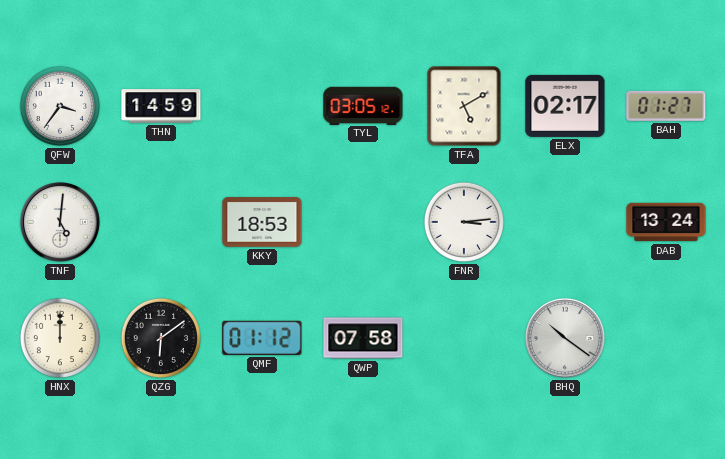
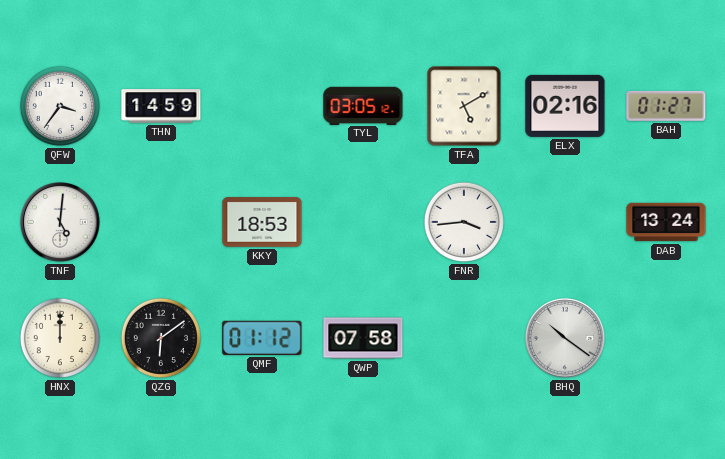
ELX: 02:17 -> 02:16
FNR: 3:14 -> 3:44
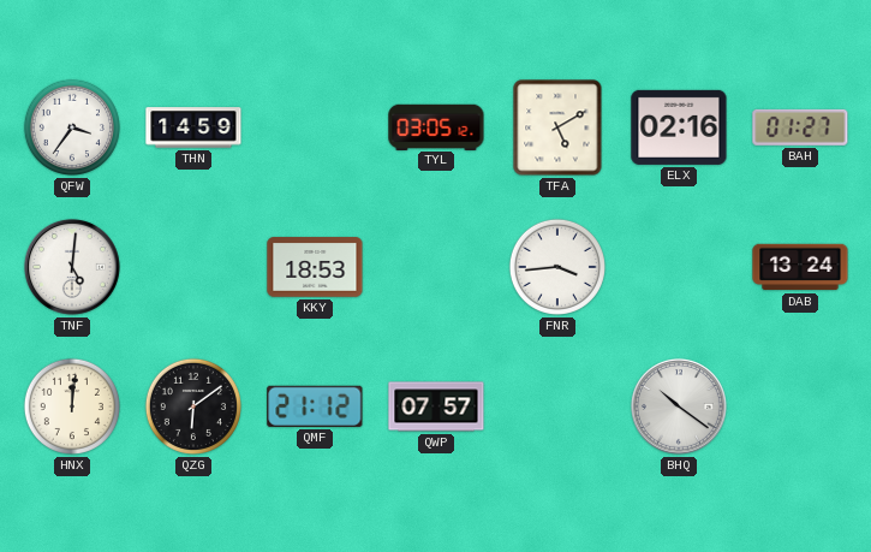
HNX: 12:00 -> 12:01
QMF: 01:12 -> 21:12
QWP: 07:58 -> 07:57
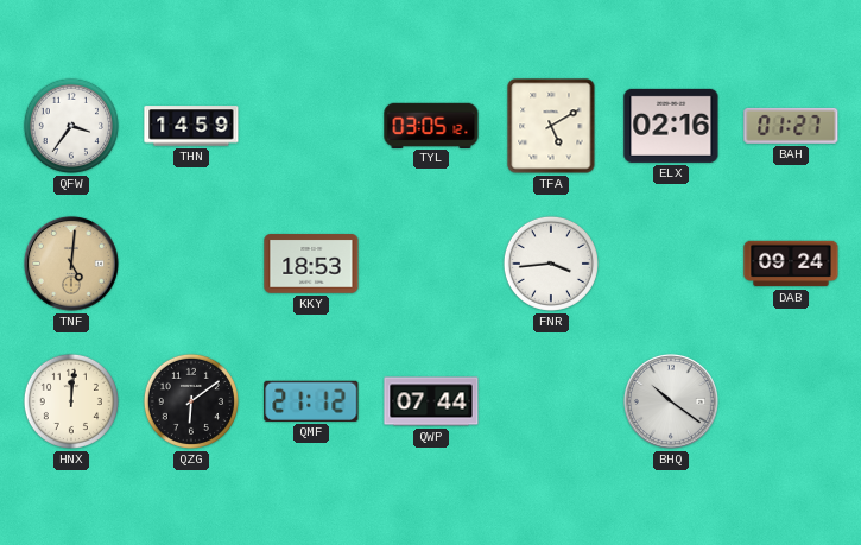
TNF dial: white -> champagne
DAB: 13:24 -> 09:24
QWP: 07:57 -> 07:44
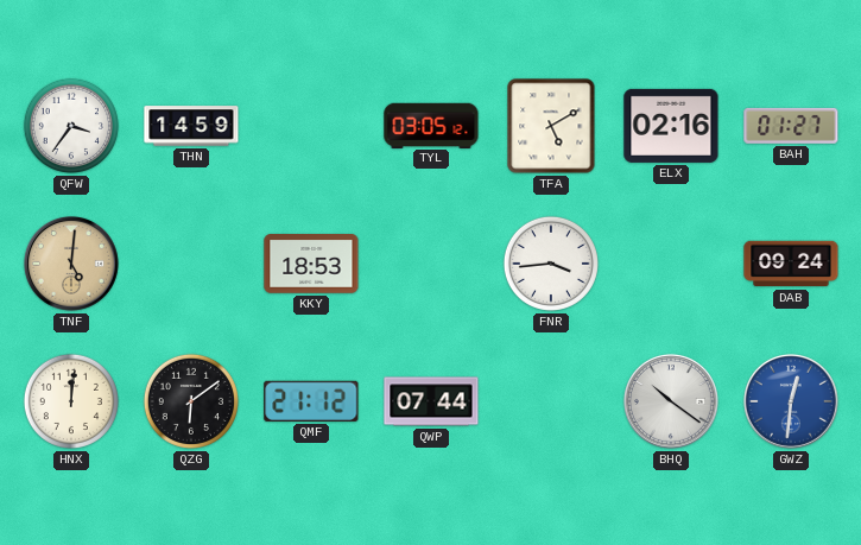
GWZ: none -> 12:31
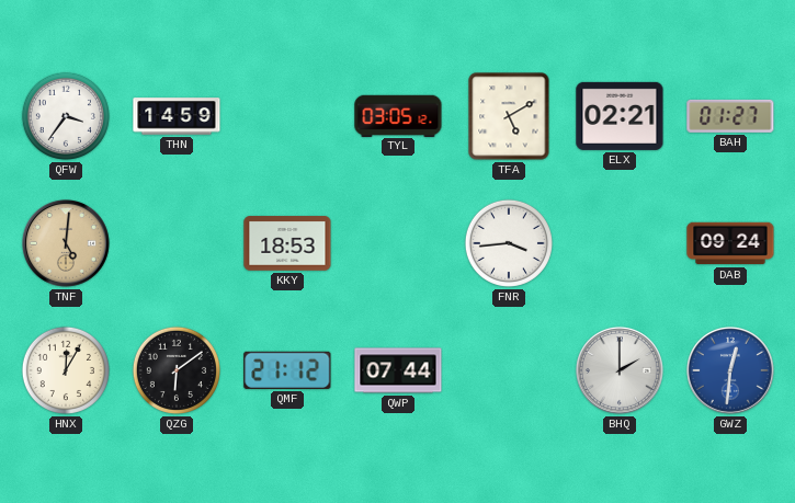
ELX: 02:16 -> 02:21
HNX: 12:01 -> 12:05
BHQ: 10:21 -> 2:00
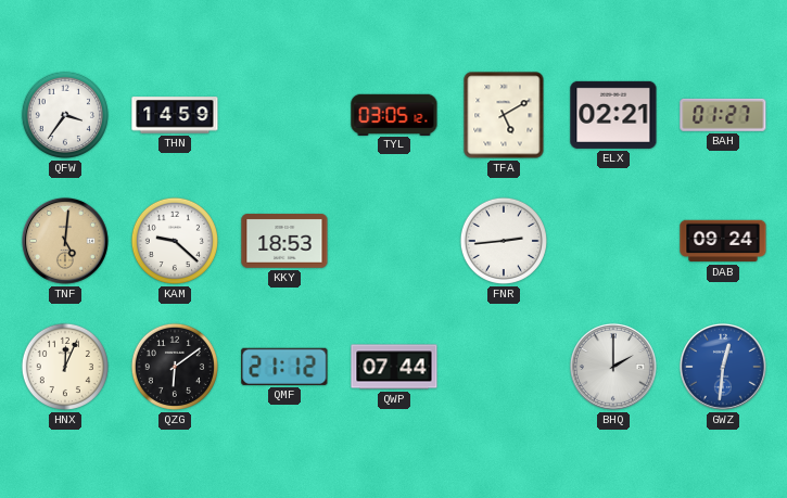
KAM: none -> 9:22
FNR: 3:44 -> 2:44
HNX: 12:05 -> 12:04
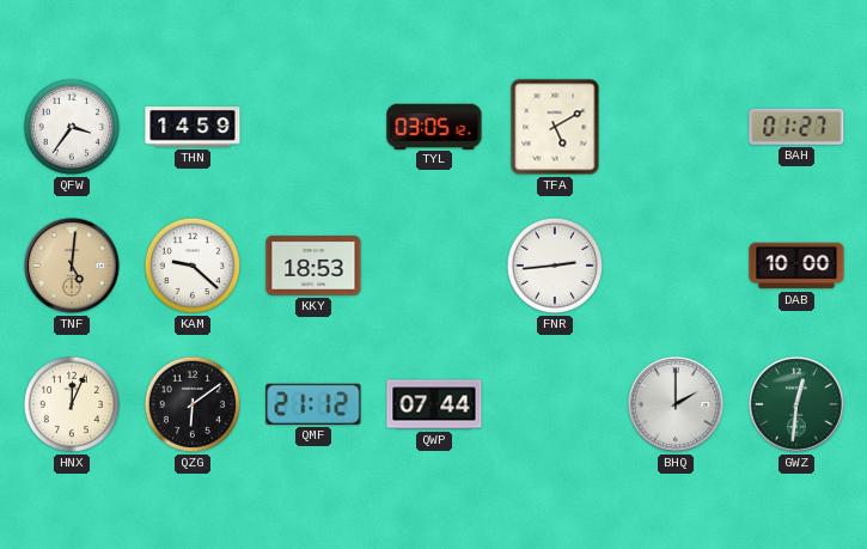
ELX: 02:21 -> none
DAB: 09:24 -> 10:00
GWZ dial: blue -> green
